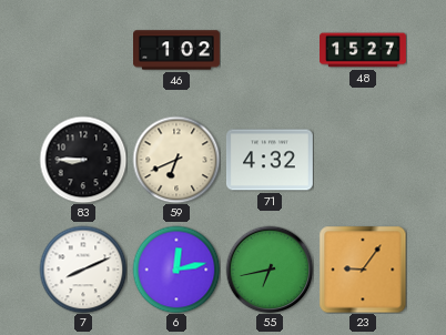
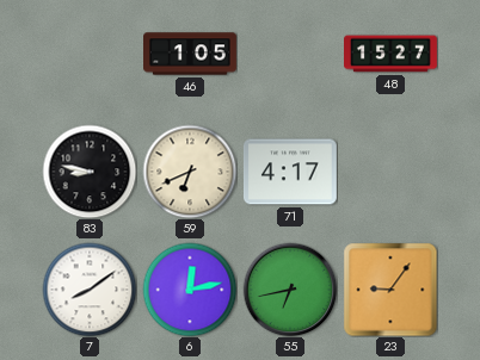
46: 1:02 -> 1:05
83: 8:45 -> 8:47
71: 4:32 -> 4:17
7: 8:11 -> 8:09
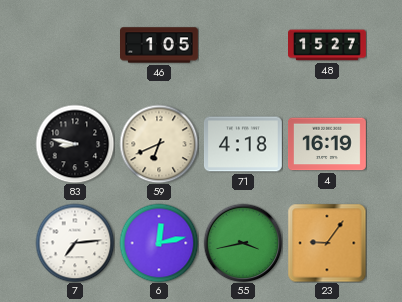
71: 4:17 -> 4:18
4: none -> 16:19
7: 8:09 -> 7:14
55: 6:43 -> 3:43
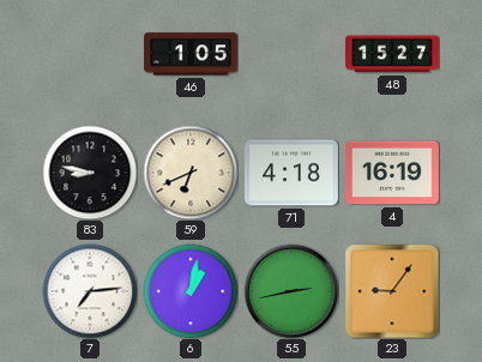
6: 12:13 -> 1:02
55: 3:43 -> 2:43
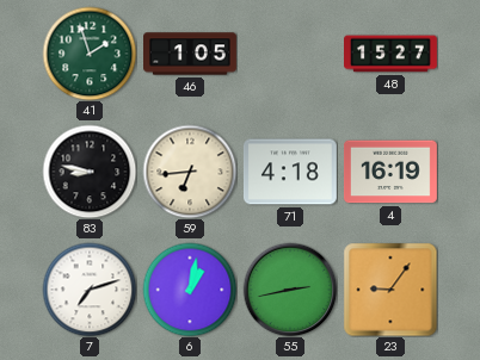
41: none -> 1:57
59: 6:41 -> 6:44
7: 7:14 -> 7:12
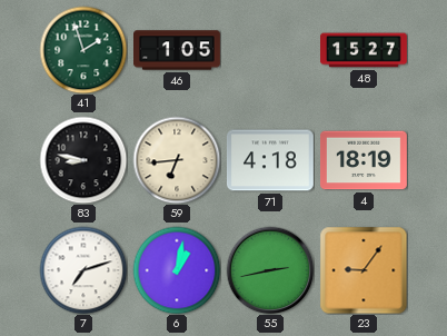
4: 16:19 -> 18:19
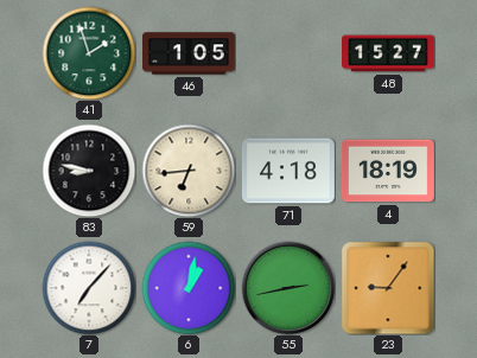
7: 7:12 -> 7:07
